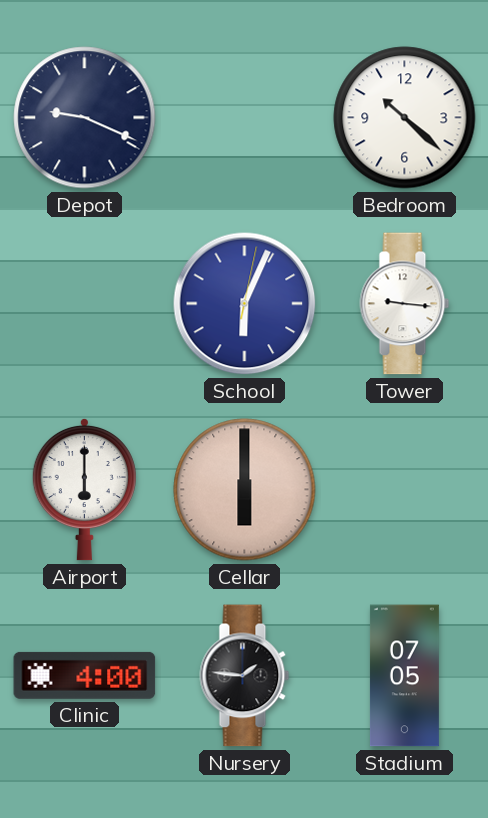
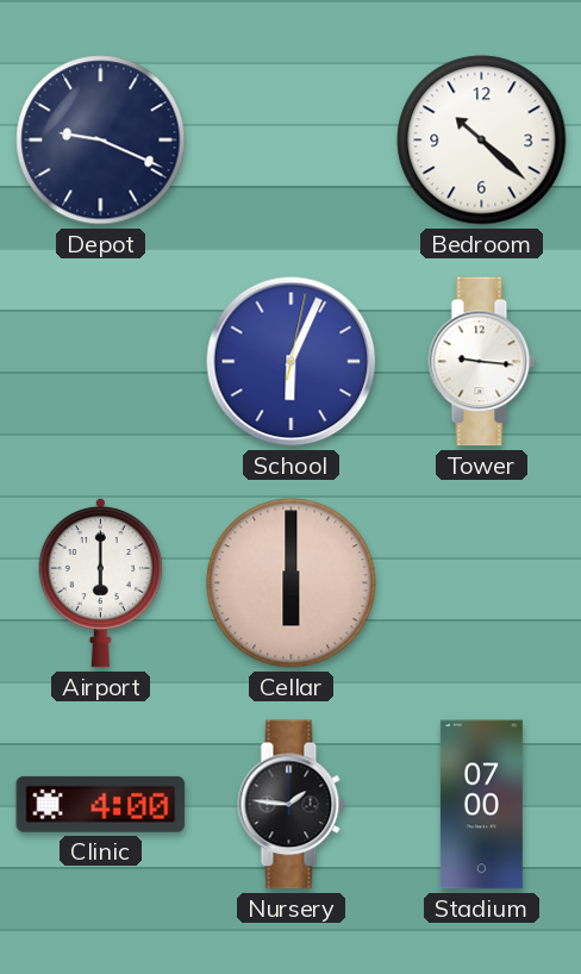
Stadium: 07:05 -> 07:00
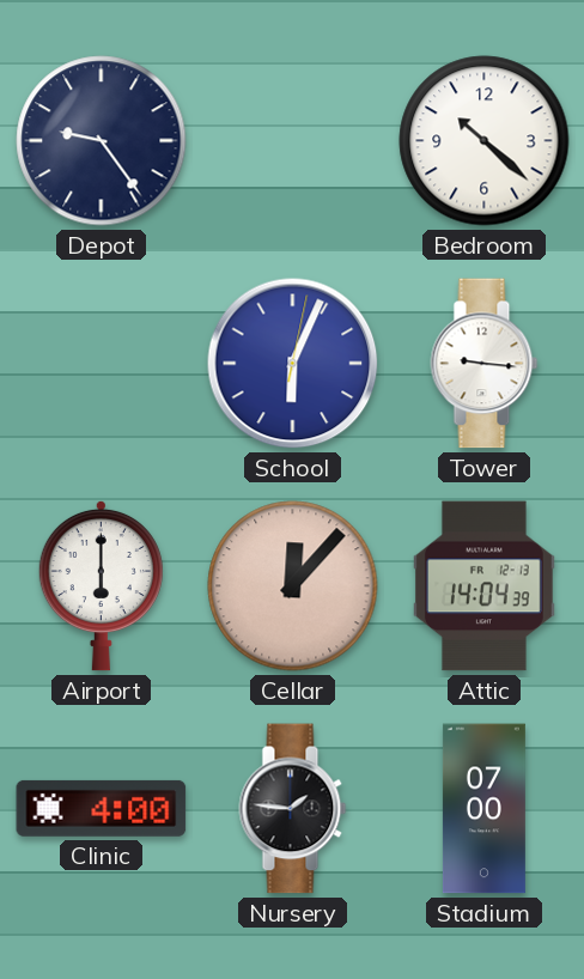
Depot: 9:19 -> 9:24
Cellar: 6:00 -> 12:07
Attic: none -> 14:04
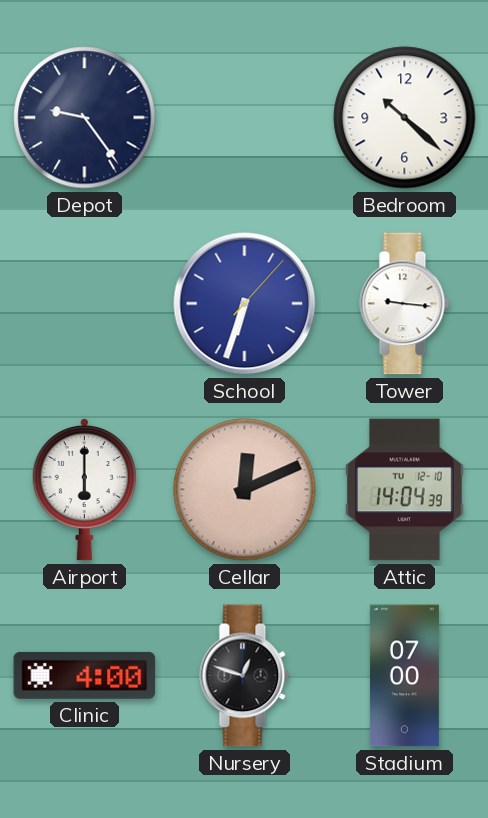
School: 6:04 -> 6:33
Cellar: 12:07 -> 12:11
Attic date: FR 12-13 -> TU 12-10
Nursery: 1:46 -> 12:48
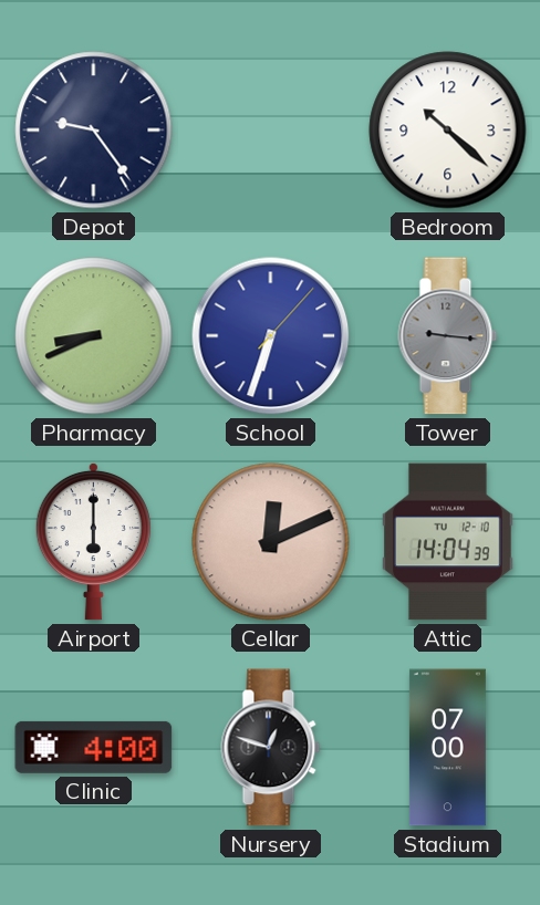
Pharmacy: none -> 8:41
Tower dial: white -> grey
